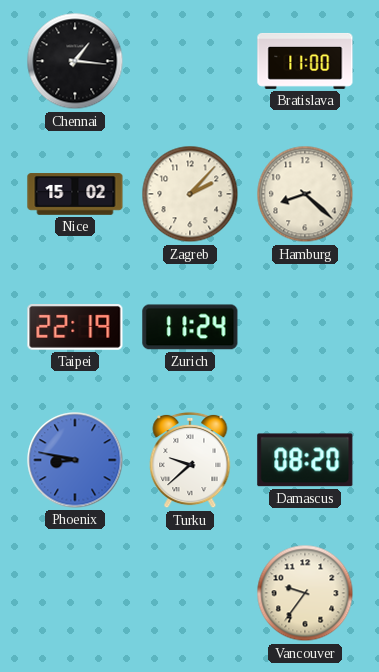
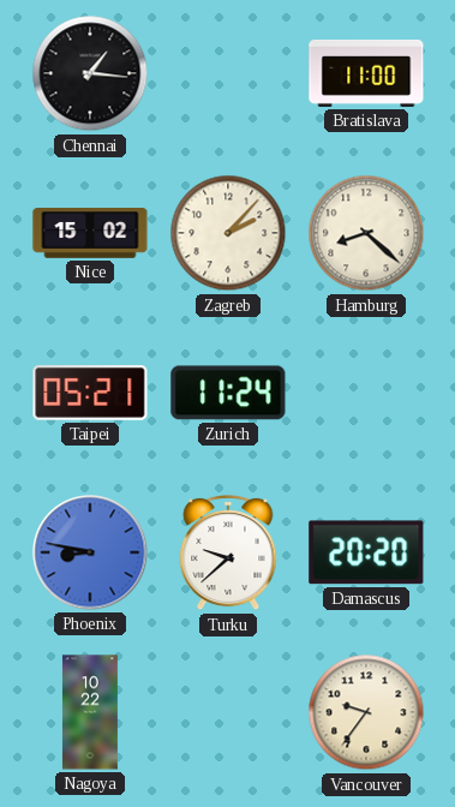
Taipei: 22:19 -> 05:21
Damascus: 08:20 -> 20:20
Nagoya: none -> 10:22
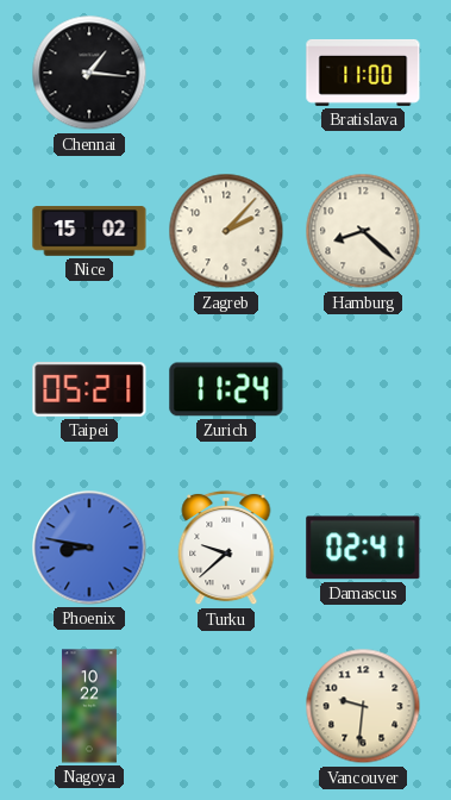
Damascus: 20:20 -> 02:41
Vancouver: 9:36 -> 9:31
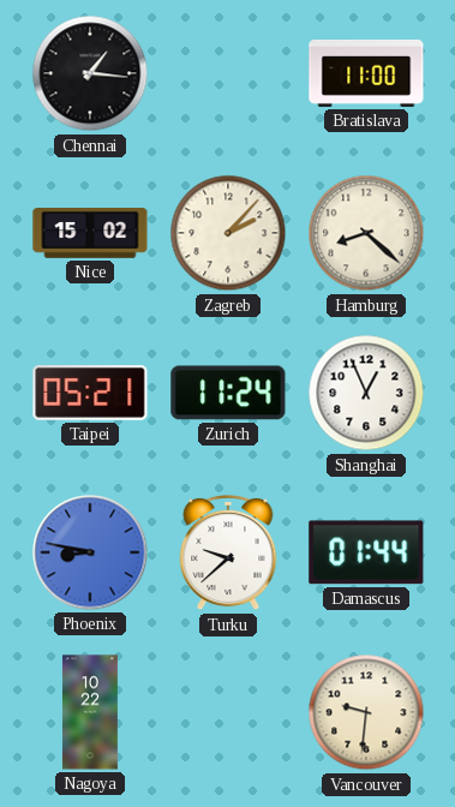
Shanghai: none -> 12:56
Damascus: 02:41 -> 01:44
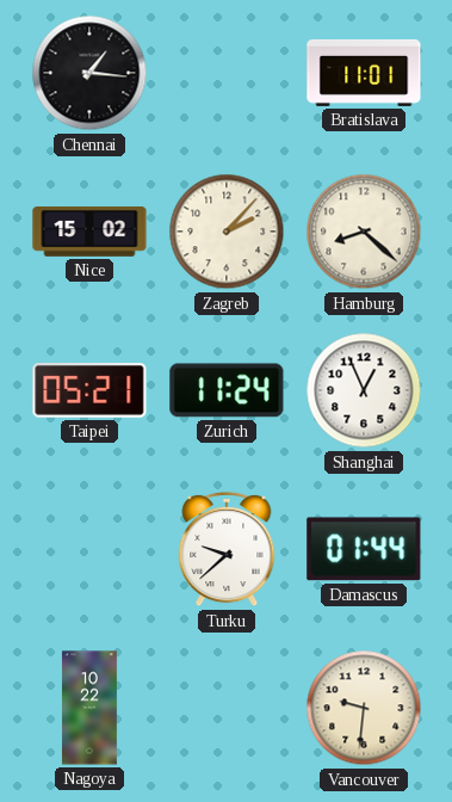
Bratislava: 11:00 -> 11:01
Phoenix: 8:47 -> none
